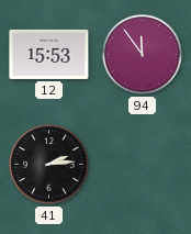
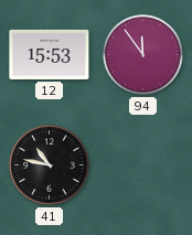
41: 2:14 -> 10:47
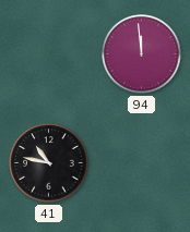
12: 15:53 -> none
94: 11:54 -> 11:59
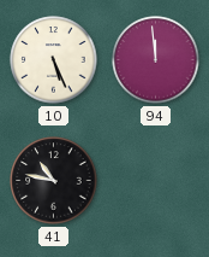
10: none -> 5:26
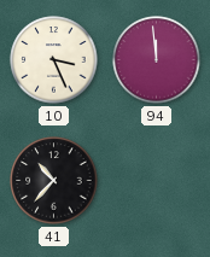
10: 5:26 -> 3:26
41: 10:47 -> 10:37
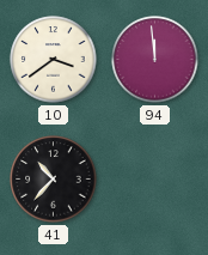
10: 3:26 -> 3:39
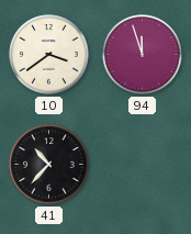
94: 11:59 -> 11:57
